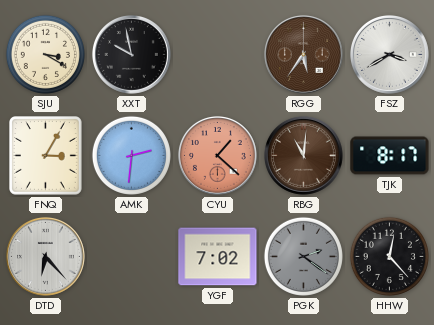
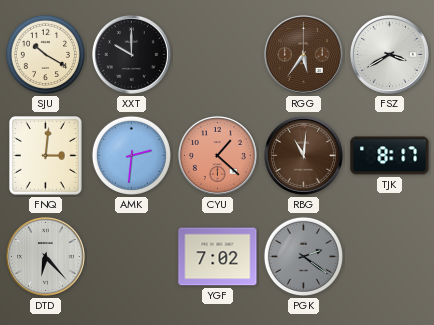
SJU: 3:20 -> 10:20
XXT: 9:58 -> 10:00
FNQ: 3:05 -> 3:01
HHW: 12:23 -> none
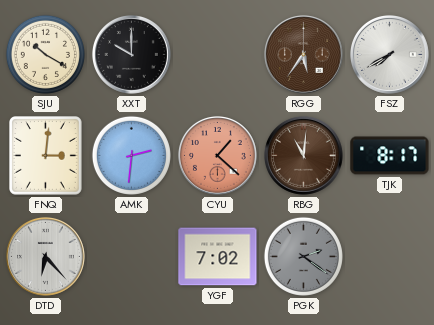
FSZ: 3:40 -> 7:40
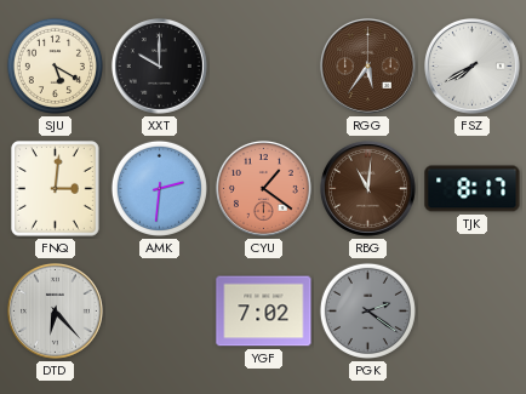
SJU: 10:20 -> 5:20
CYU: 1:22 -> 1:21
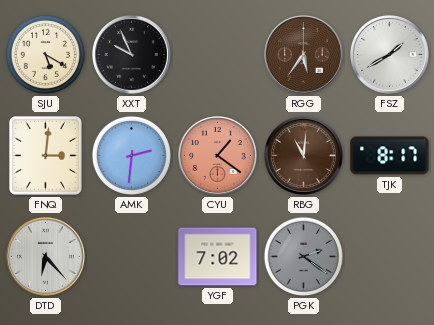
XXT: 10:00 -> 9:56
FSZ: 7:40 -> 1:40
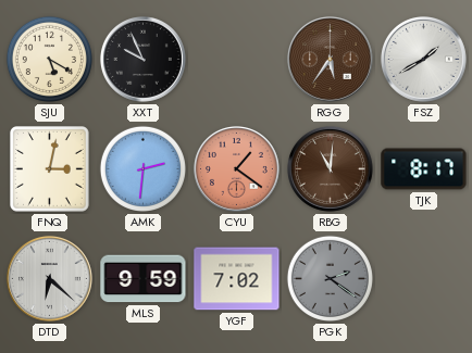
FNQ: 3:01 -> 3:02
DTD: 6:23 -> 6:22
MLS: none -> 9:59
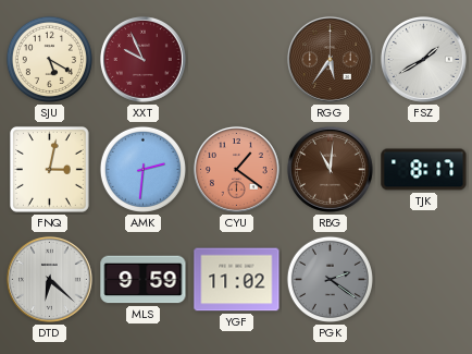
XXT dial: black -> burgundy
YGF: 7:02 -> 11:02
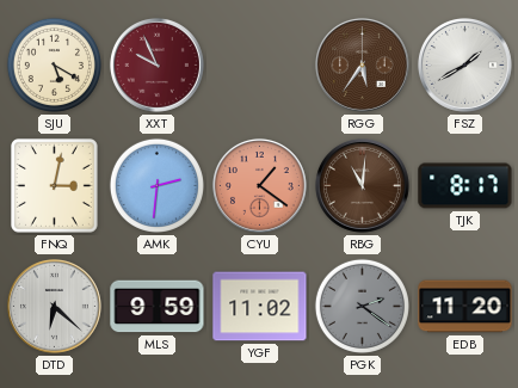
EDB: none -> 11:20
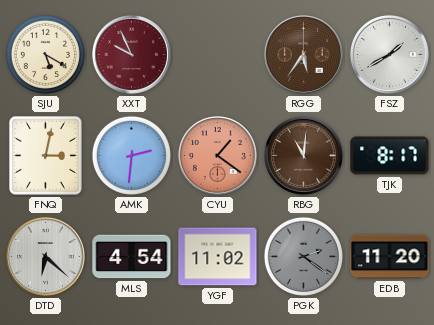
MLS: 9:59 -> 4:54
